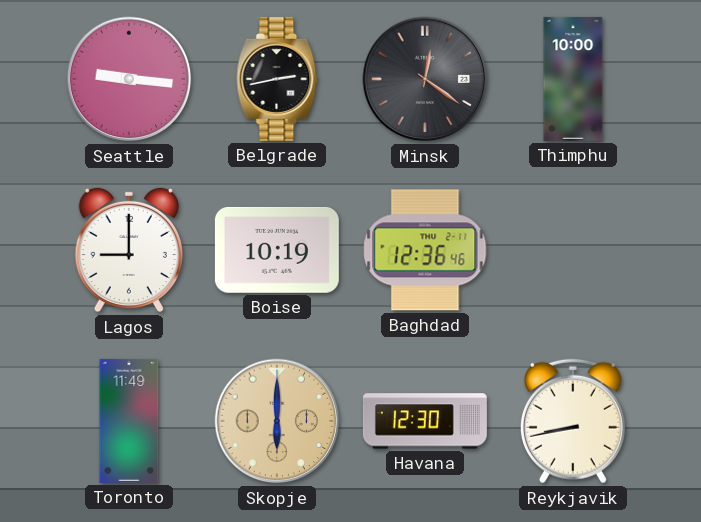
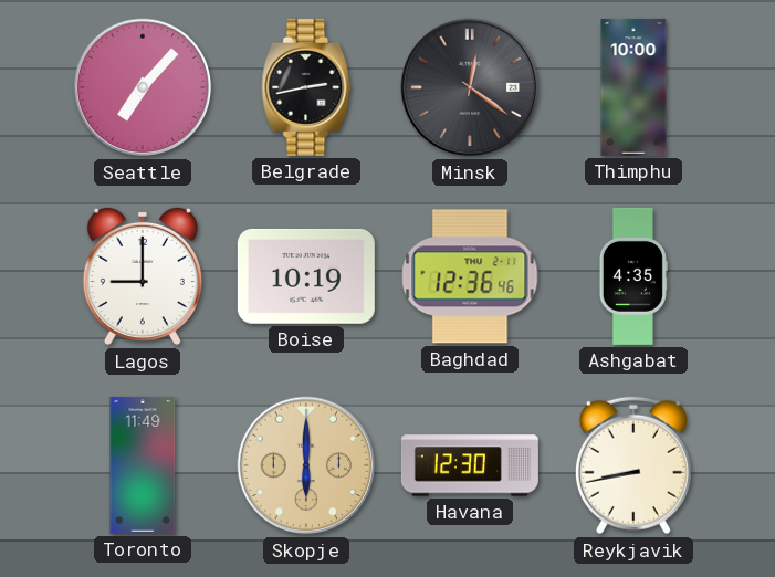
Seattle: 9:16 -> 7:07
Ashgabat: none -> 4:35
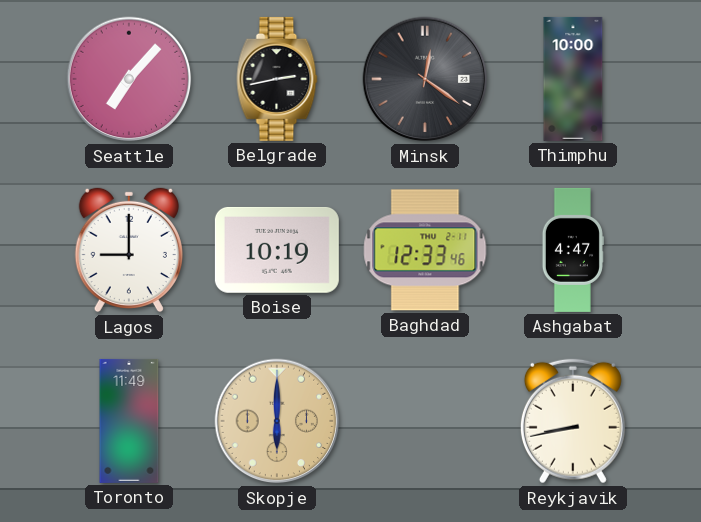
Baghdad: 12:36 -> 12:33
Ashgabat: 4:35 -> 4:47
Havana: 12:30 -> none
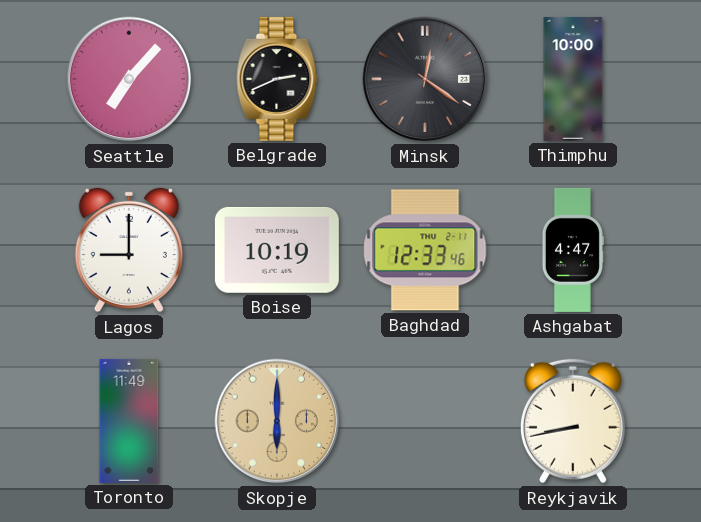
Belgrade: 2:43 -> 2:41
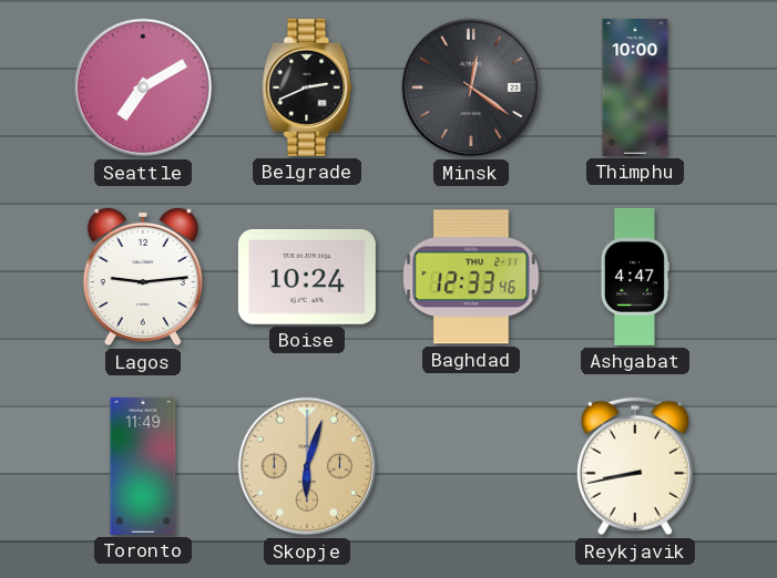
Seattle: 7:07 -> 7:10
Lagos: 9:00 -> 9:14
Boise: 10:19 -> 10:24
Skopje: 6:00 -> 6:03
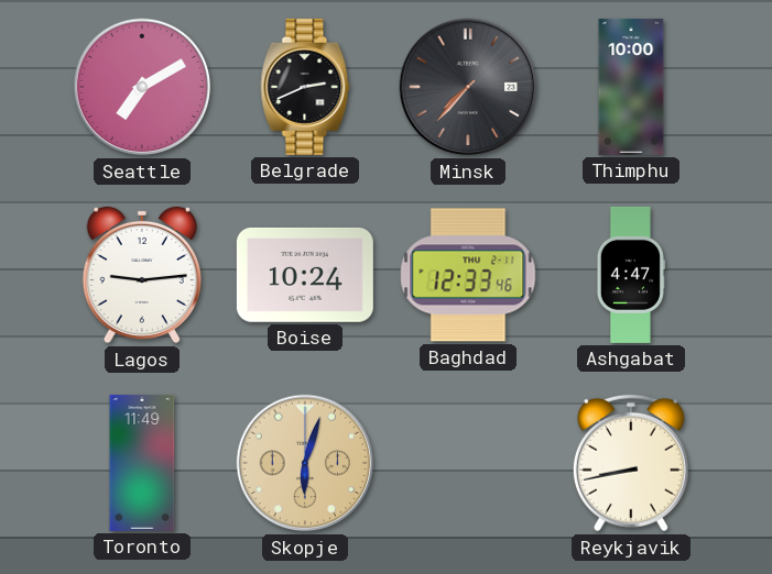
Minsk: 12:21 -> 7:37
